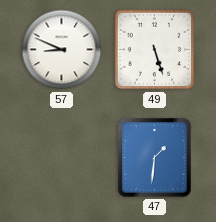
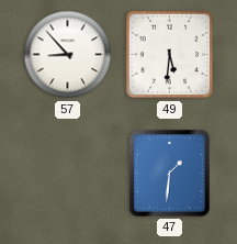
57: 8:49 -> 8:53
49: 5:27 -> 5:31
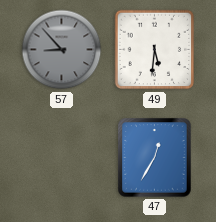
57 dial: white -> grey
47: 1:31 -> 12:35
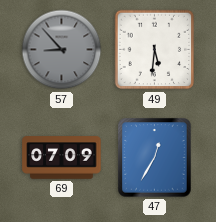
69: none -> 07:09
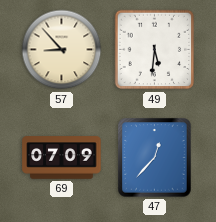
57 dial: grey -> cream
47: 12:35 -> 12:37
